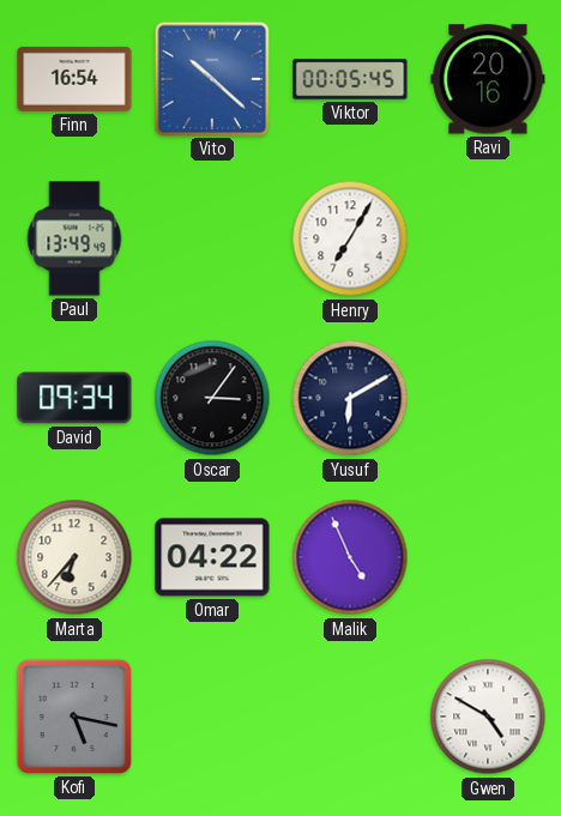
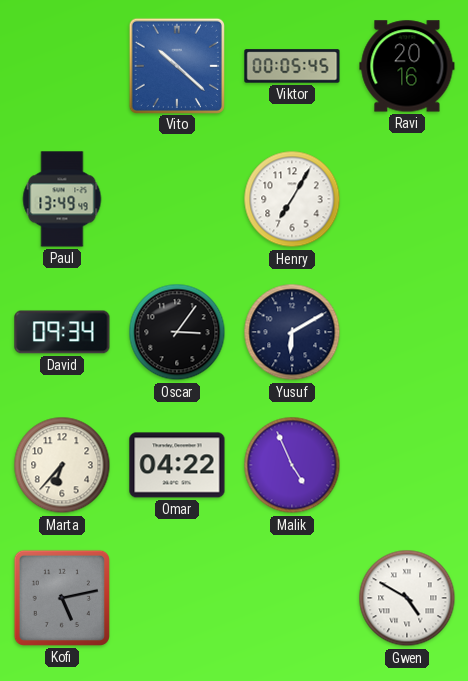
Finn: 16:54 -> none
Kofi: 5:17 -> 5:13
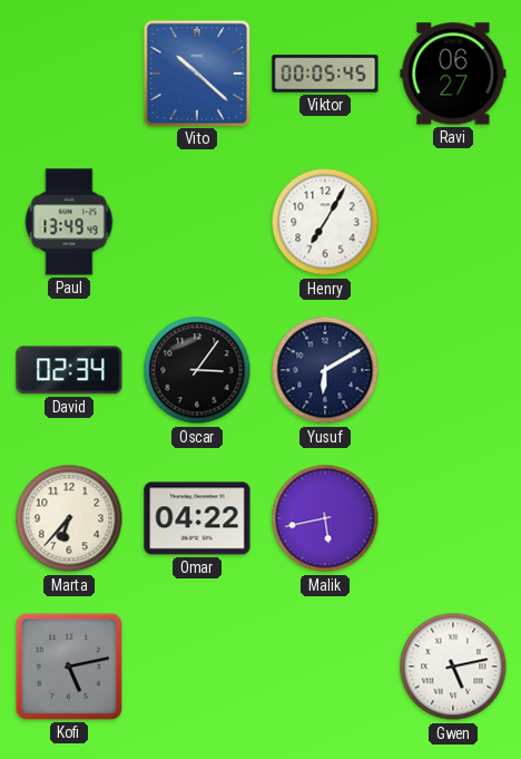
Ravi: 20:16 -> 06:27
David: 09:34 -> 02:34
Malik: 4:56 -> 5:43
Gwen: 4:50 -> 5:13
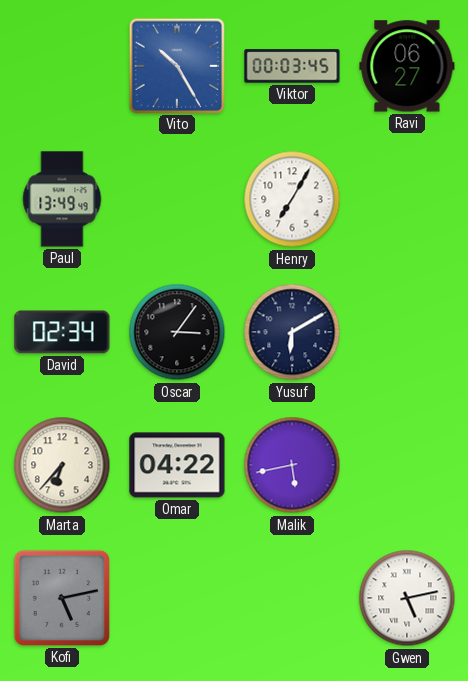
Vito: 10:22 -> 10:25
Viktor: 00:05 -> 00:03
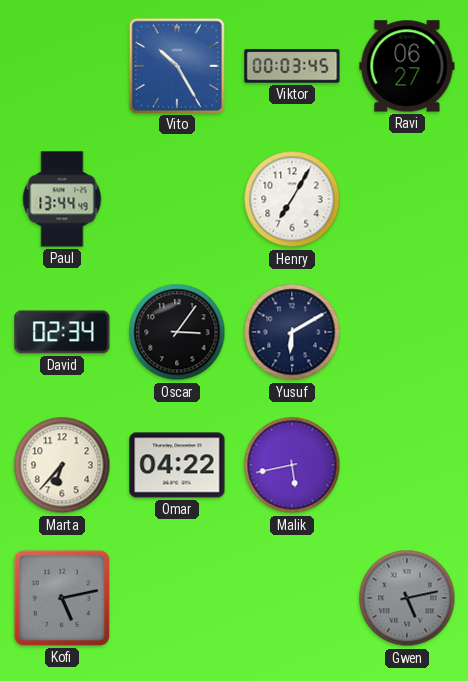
Paul: 13:49 -> 13:44
Gwen dial: white -> grey
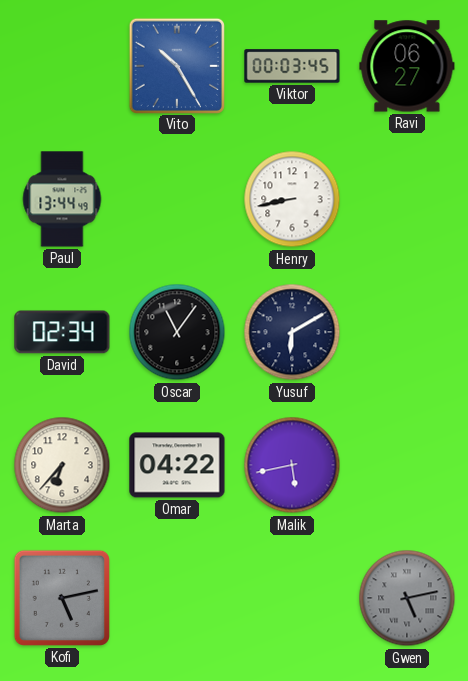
Henry: 7:05 -> 8:43
Oscar: 3:06 -> 11:06
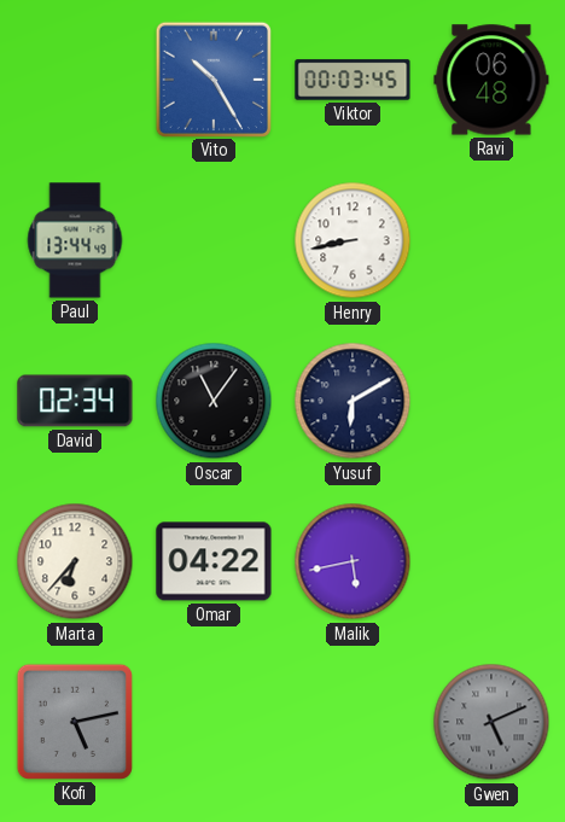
Ravi: 06:27 -> 06:48
Gwen: 5:13 -> 5:11
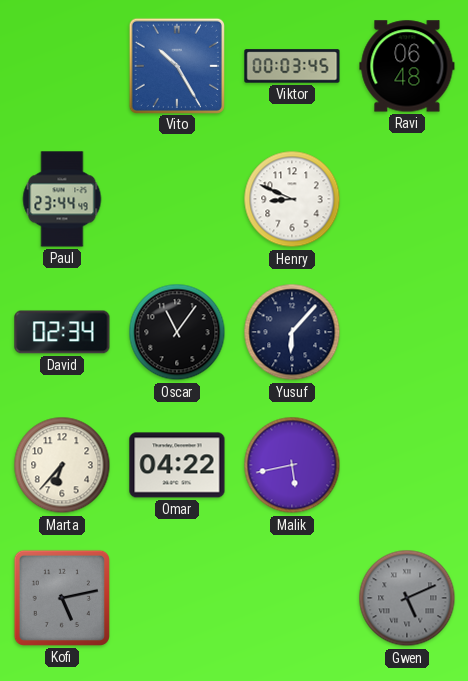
Paul: 13:44 -> 23:44
Henry: 8:43 -> 8:49
Yusuf: 6:10 -> 6:07
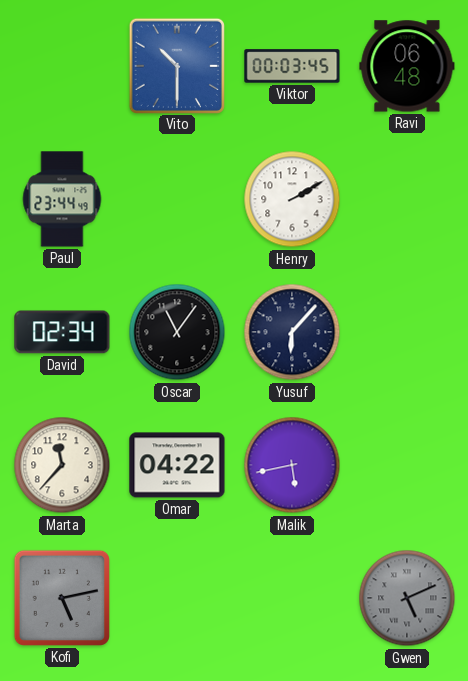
Vito: 10:25 -> 10:30
Henry: 8:49 -> 2:10
Marta: 6:37 -> 11:37
